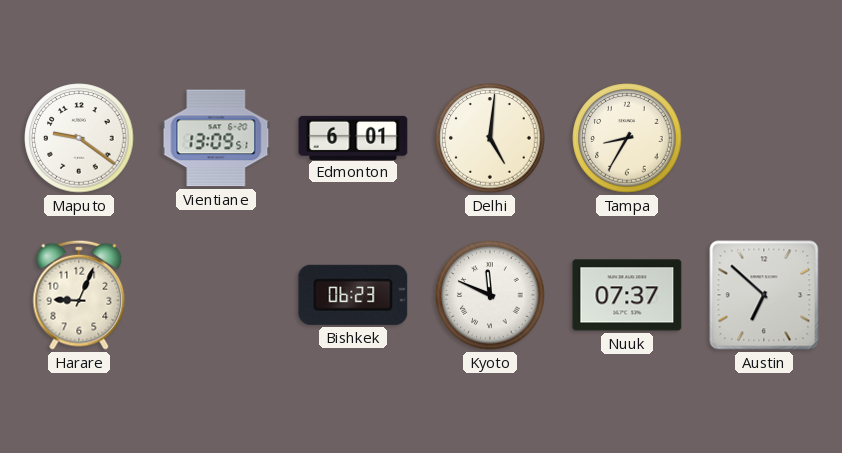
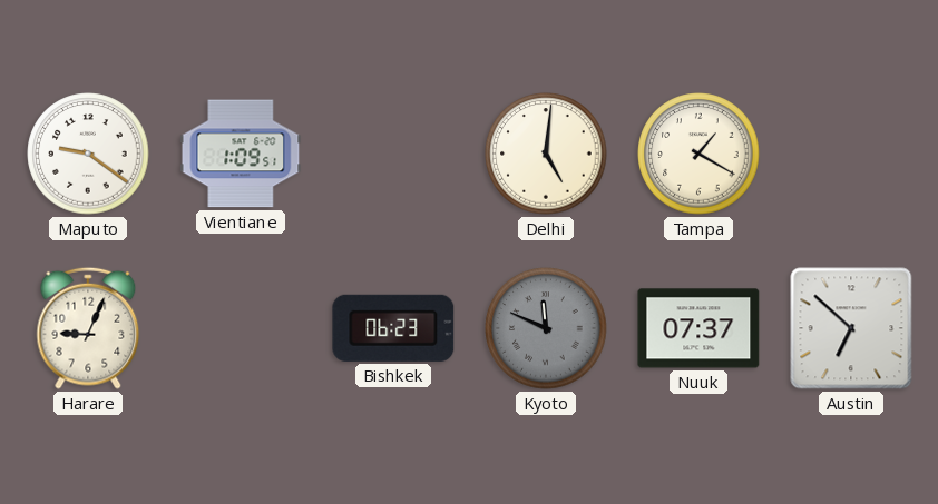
Vientiane: 13:09 -> 1:09
Edmonton: 6:01 -> none
Tampa: 8:35 -> 1:20
Kyoto dial: white -> grey
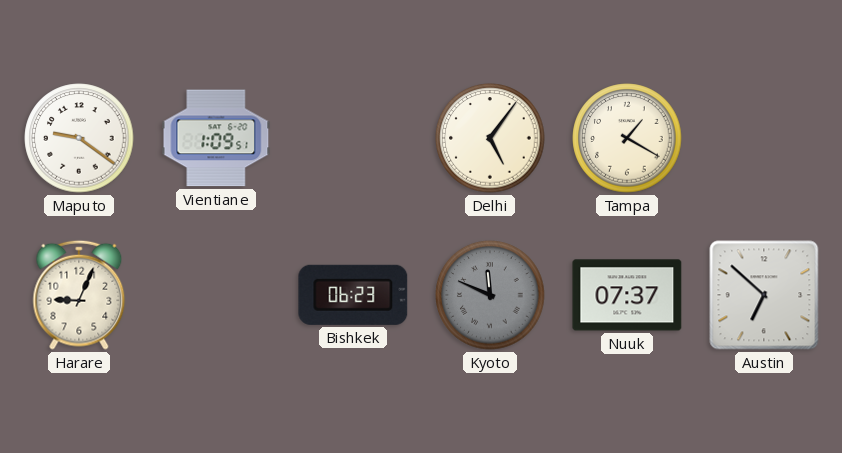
Delhi: 5:01 -> 5:06
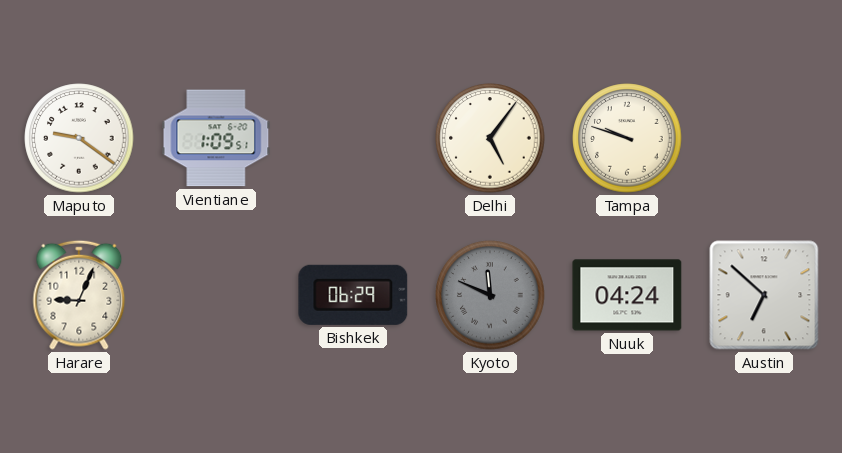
Tampa: 1:20 -> 9:48
Bishkek: 06:23 -> 06:29
Nuuk: 07:37 -> 04:24
